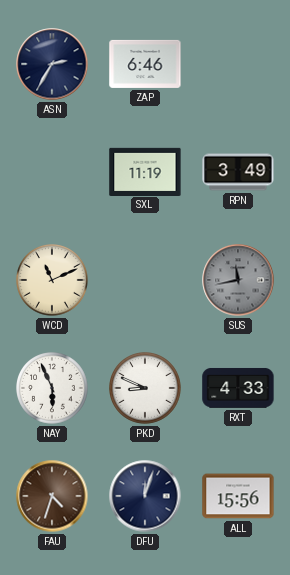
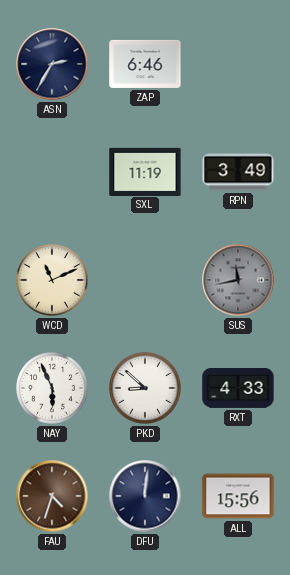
PKD: 8:49 -> 8:52
DFU: 12:03 -> 12:01
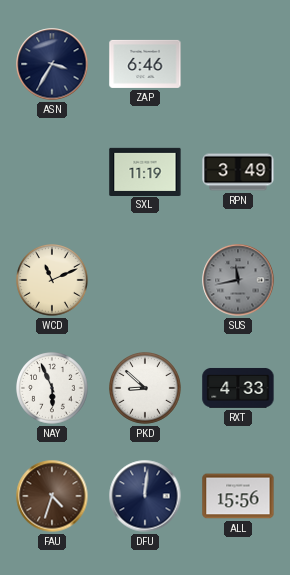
ASN: 2:35 -> 3:35
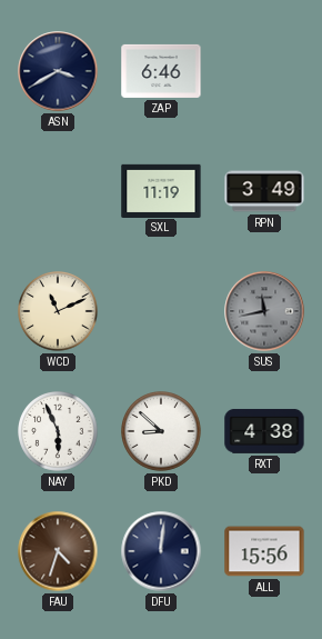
ASN: 3:35 -> 3:40
RXT: 4:33 -> 4:38
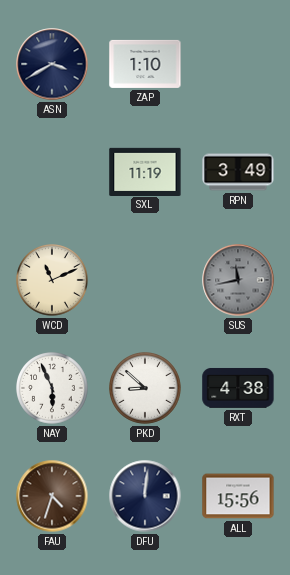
ZAP: 6:46 -> 1:10
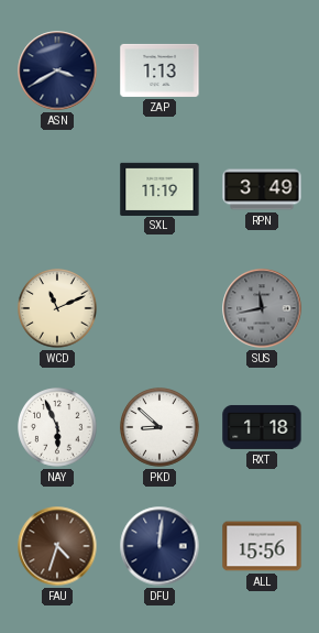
ZAP: 1:10 -> 1:13
RXT: 4:38 -> 1:18
